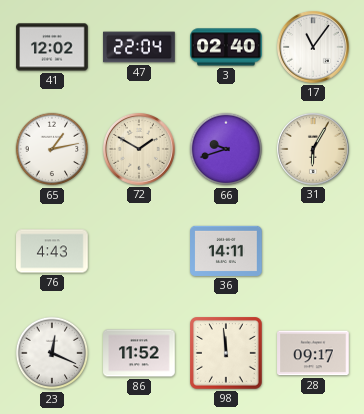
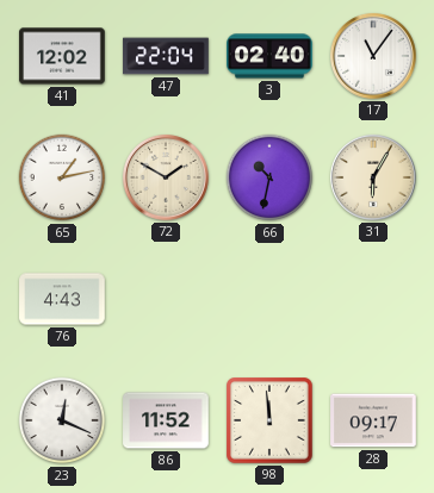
66: 9:42 -> 10:32
36: 14:11 -> none
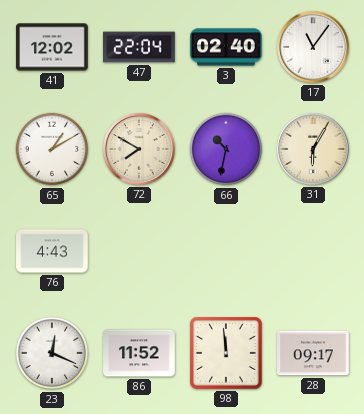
65: 1:13 -> 1:10
72: 1:50 -> 7:50
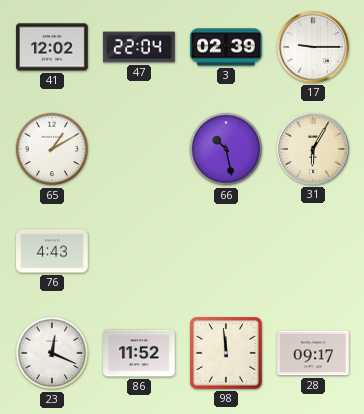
3: 02:40 -> 02:39
17: 11:06 -> 9:15
72: 7:50 -> none
66: 10:32 -> 10:28
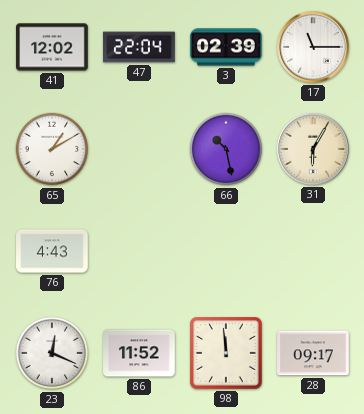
17: 9:15 -> 11:15
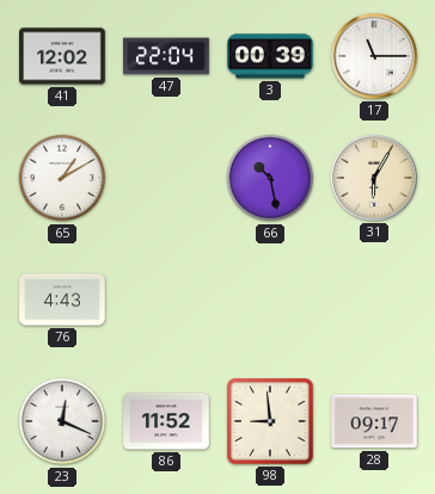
3: 02:39 -> 00:39
98: 11:59 -> 8:59
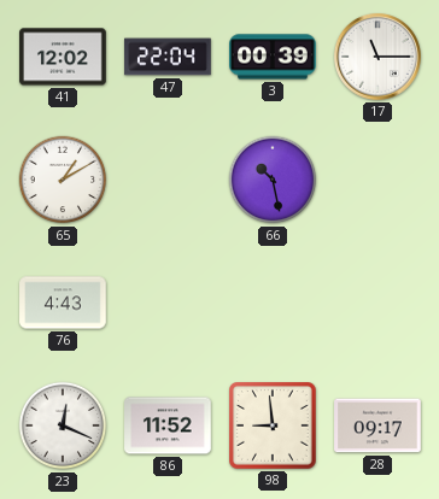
31: 6:05 -> none
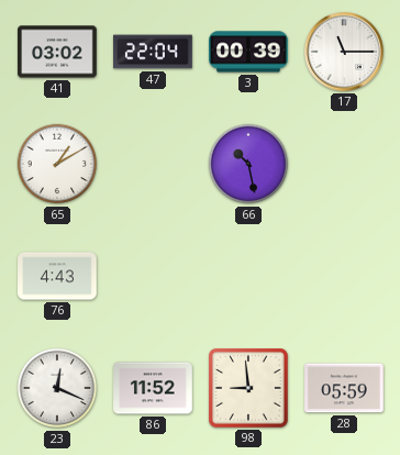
41: 12:02 -> 03:02
28: 09:17 -> 05:59
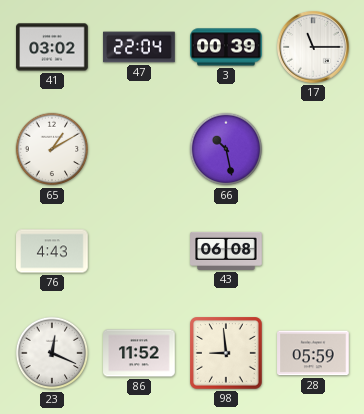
43: none -> 06:08
